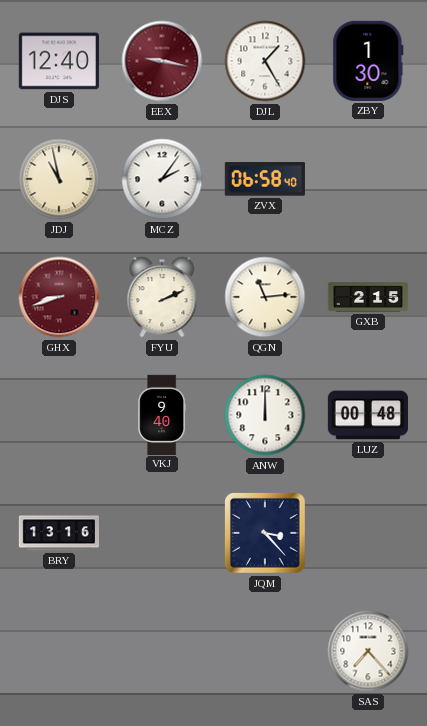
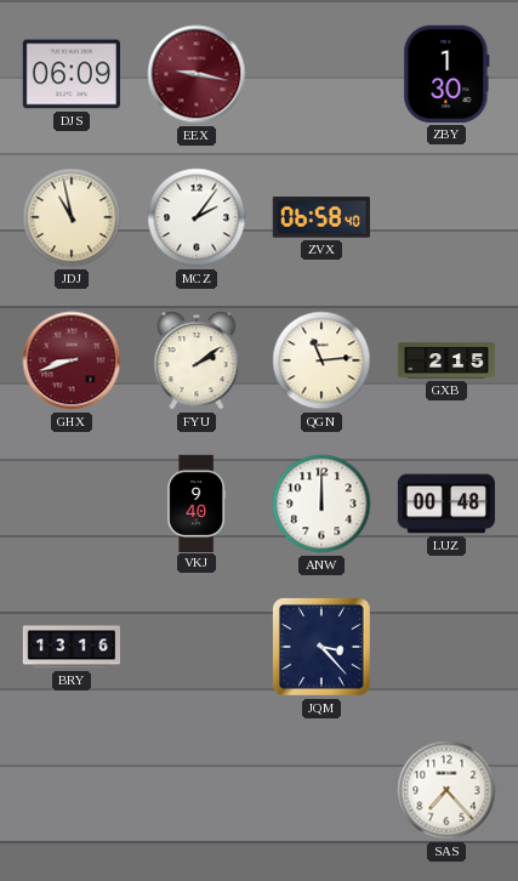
DJS: 12:40 -> 06:09
DJL: 1:25 -> none
FYU: 2:11 -> 2:09
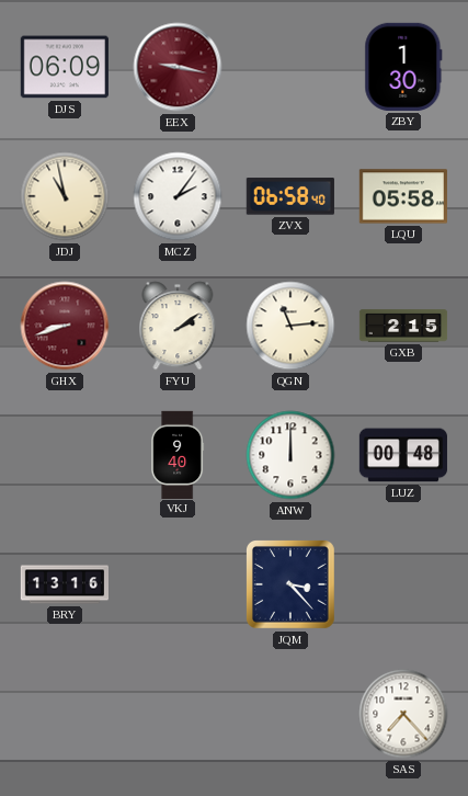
LQU: none -> 05:58
